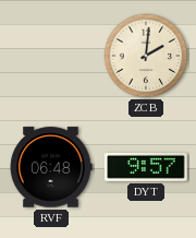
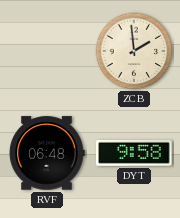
ZCB: 2:01 -> 1:59
DYT: 9:57 -> 9:58
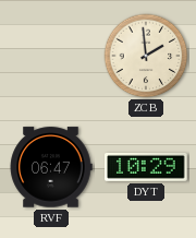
RVF: 06:48 -> 06:47
DYT: 9:58 -> 10:29
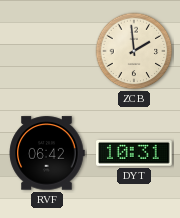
RVF: 06:47 -> 06:42
DYT: 10:29 -> 10:31
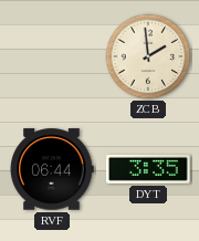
RVF: 06:42 -> 06:44
DYT: 10:31 -> 3:35
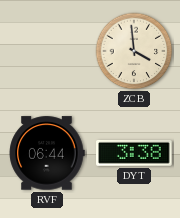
ZCB: 1:59 -> 3:59
DYT: 3:35 -> 3:38
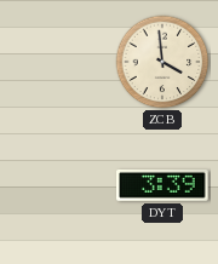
RVF: 06:44 -> none
DYT: 3:38 -> 3:39
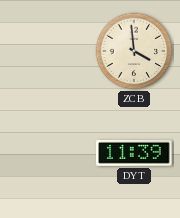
DYT: 3:39 -> 11:39
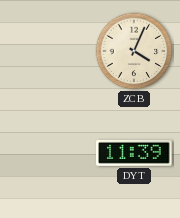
ZCB: 3:59 -> 4:04
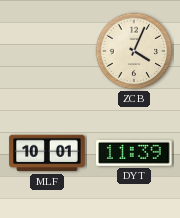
MLF: none -> 10:01
